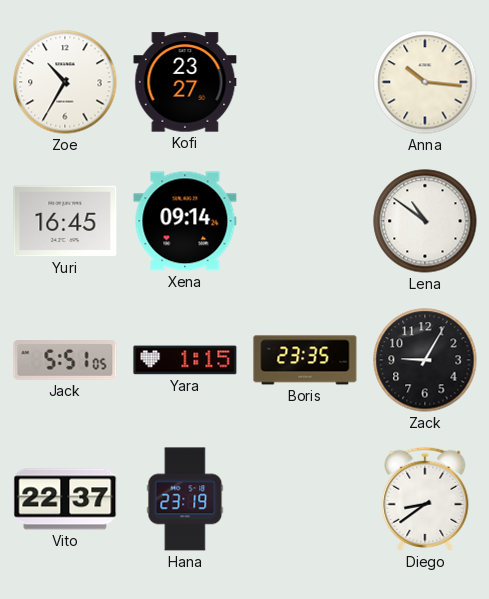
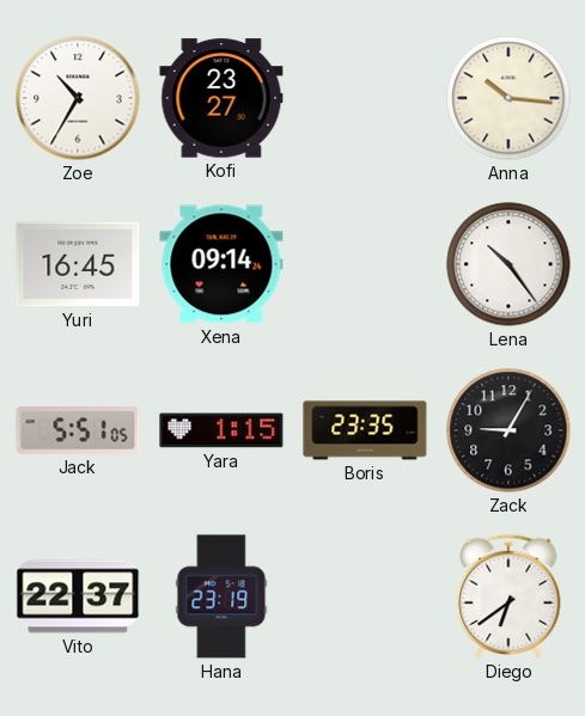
Lena: 10:51 -> 10:24
Diego: 8:39 -> 6:39
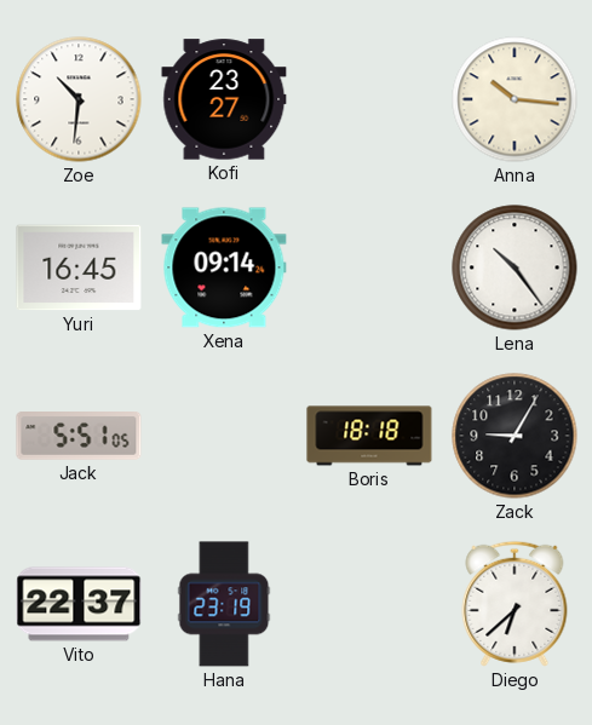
Zoe: 10:35 -> 10:31
Yara: 1:15 -> none
Boris: 23:35 -> 18:18
Diego: 6:39 -> 6:38
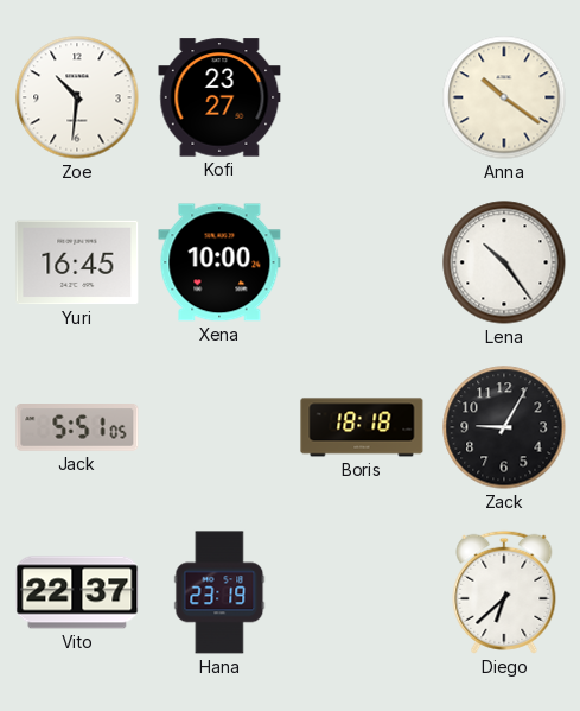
Anna: 10:16 -> 10:21
Xena: 09:14 -> 10:00
